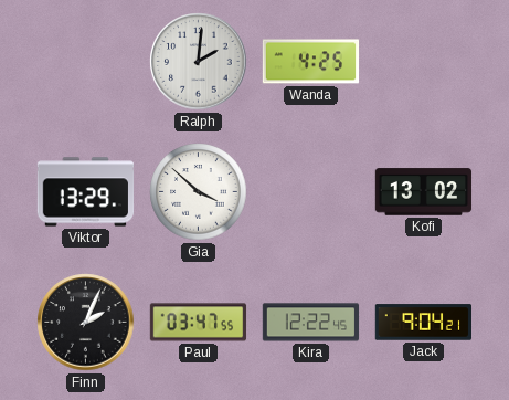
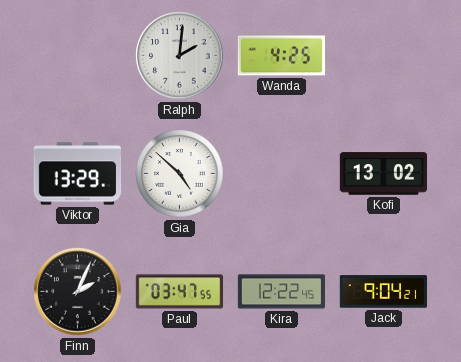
Gia: 3:52 -> 4:52
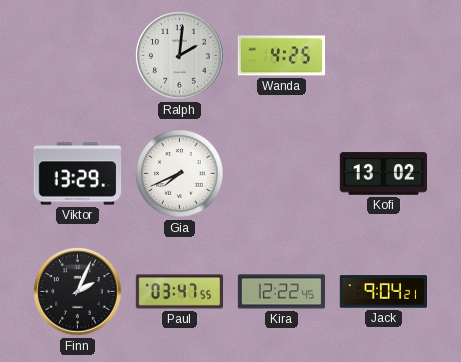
Gia: 4:52 -> 7:41
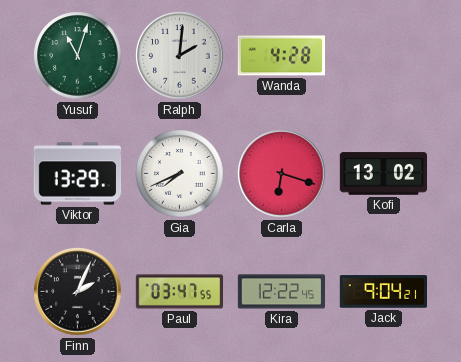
Yusuf: none -> 11:03
Wanda: 4:25 -> 4:28
Carla: none -> 6:18
